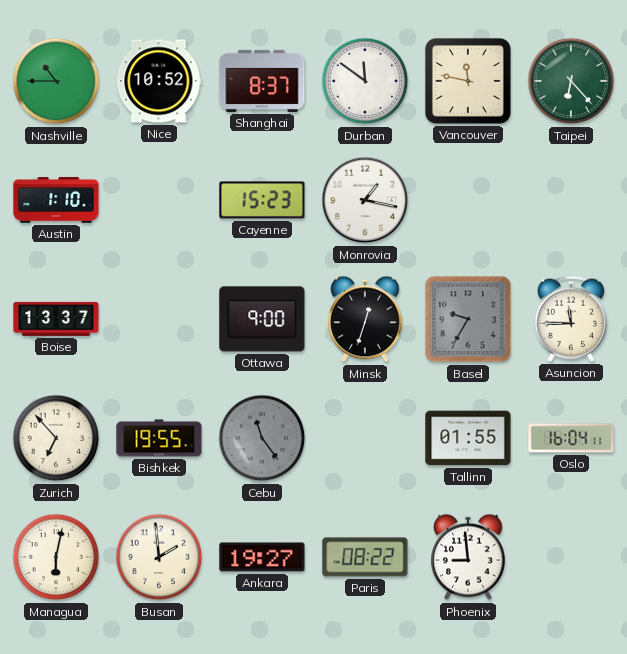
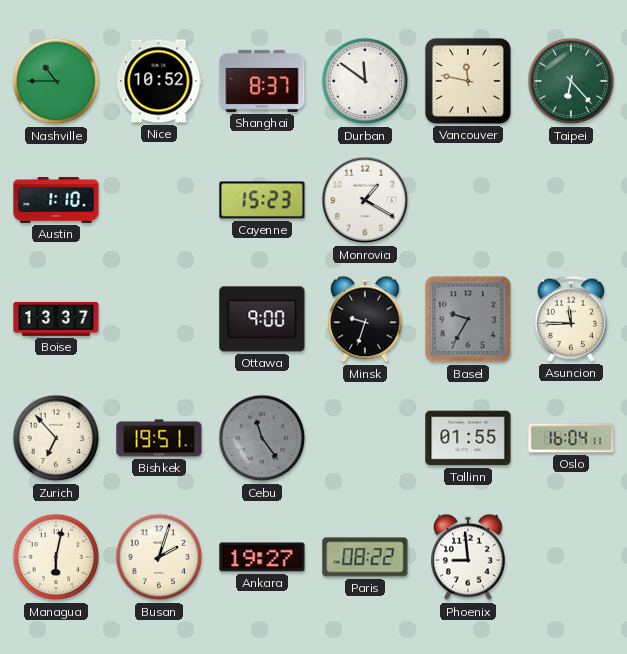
Monrovia: 1:17 -> 1:20
Minsk: 12:33 -> 9:33
Bishkek: 19:55 -> 19:51
Busan: 1:59 -> 2:03
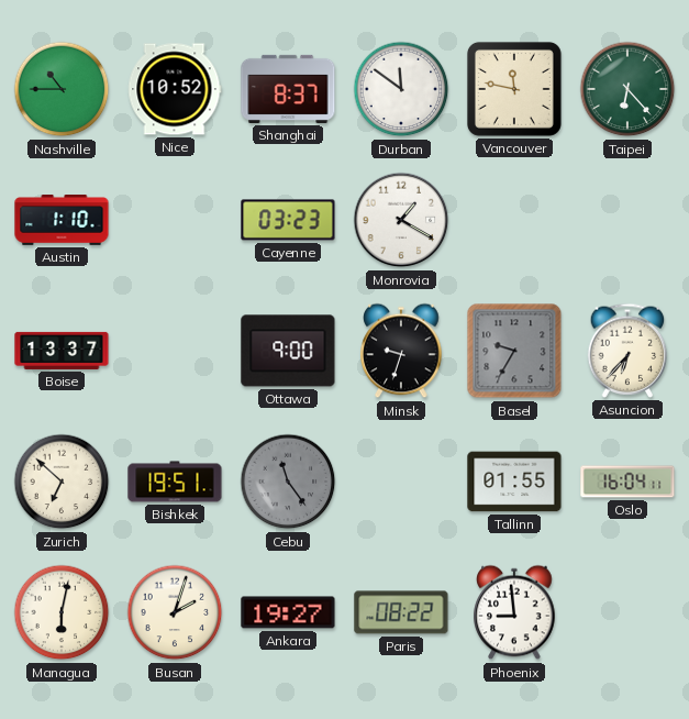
Cayenne: 15:23 -> 03:23
Asuncion: 11:45 -> 6:37
Zurich: 6:53 -> 6:52
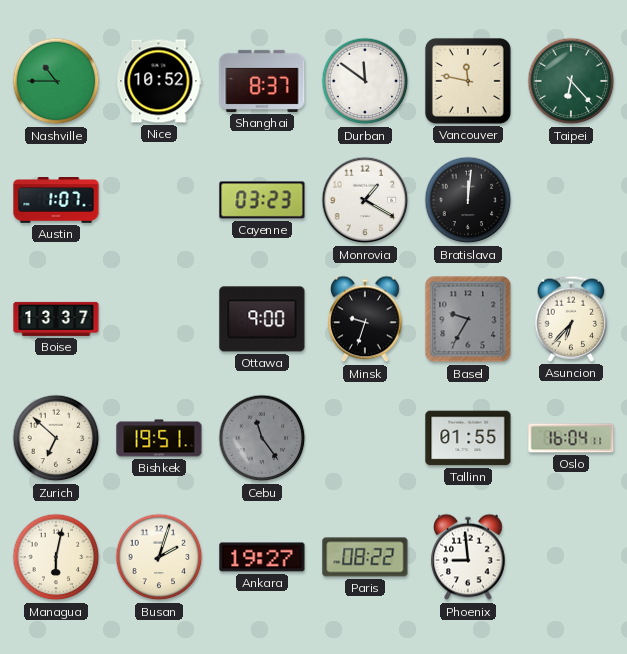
Austin: 1:10 -> 1:07
Bratislava: none -> 12:01
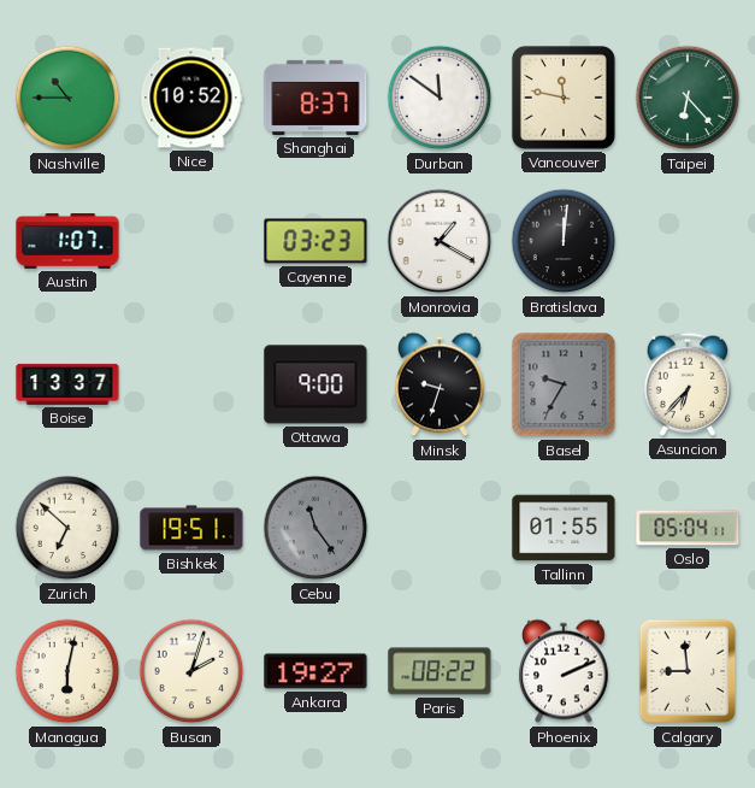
Oslo: 16:04 -> 05:04
Phoenix: 8:59 -> 2:11
Calgary: none -> 8:59
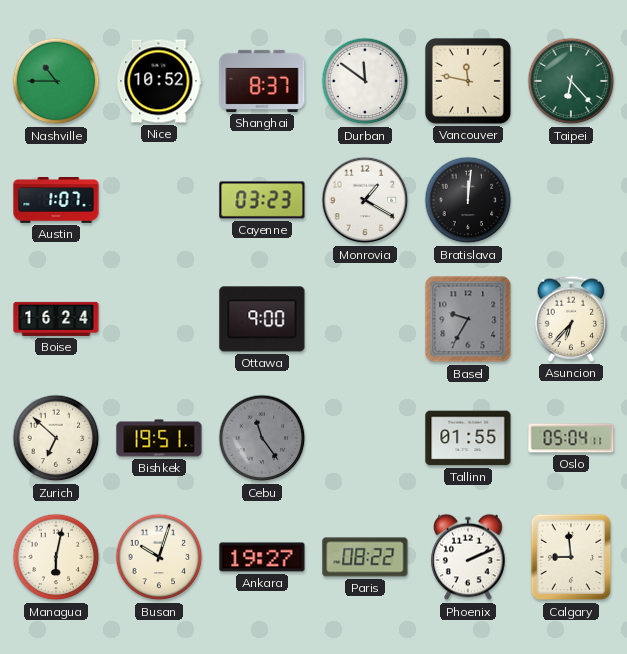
Boise: 13:37 -> 16:24
Minsk: 9:33 -> none
Busan: 2:03 -> 10:03
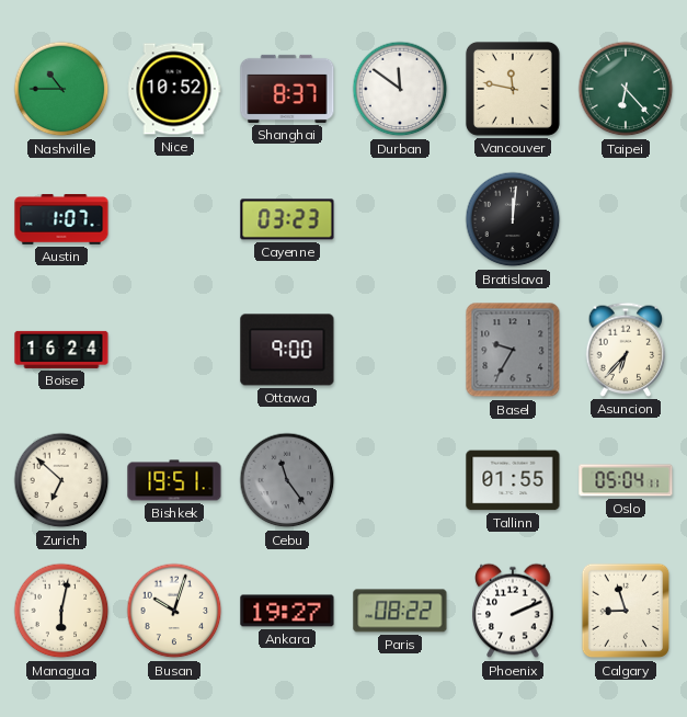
Monrovia: 1:20 -> none
Calgary: 8:59 -> 8:57
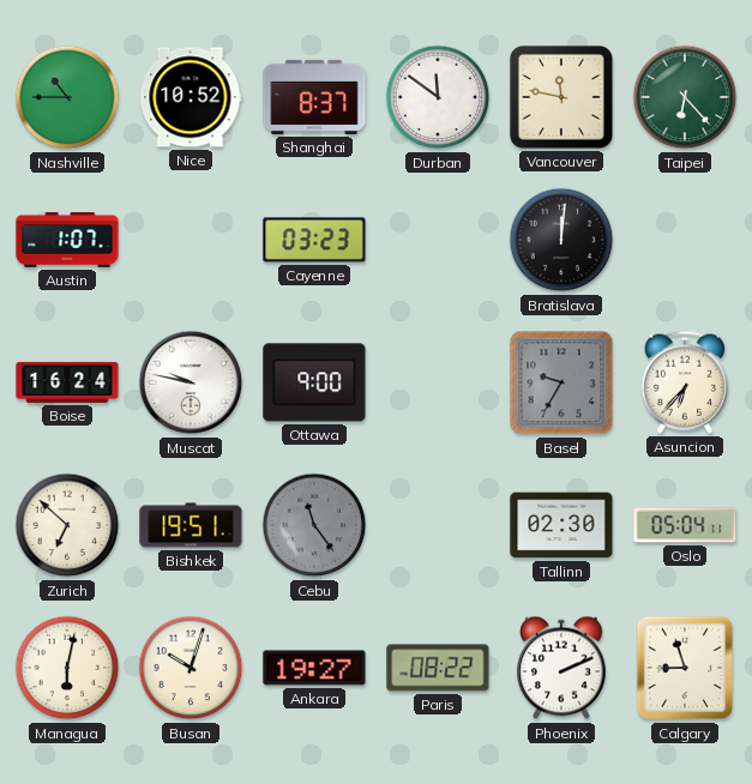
Muscat: none -> 9:47
Tallinn: 01:55 -> 02:30
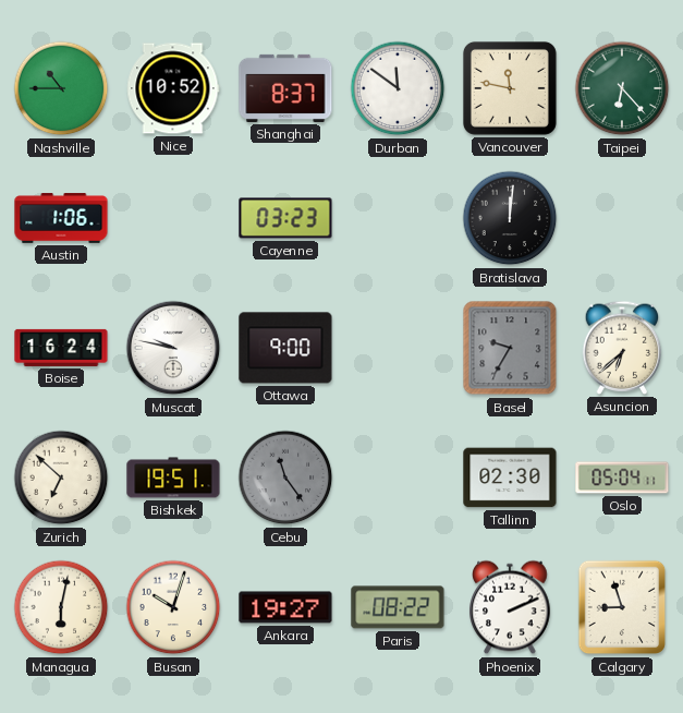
Austin: 1:07 -> 1:06
Asuncion: 6:37 -> 6:38
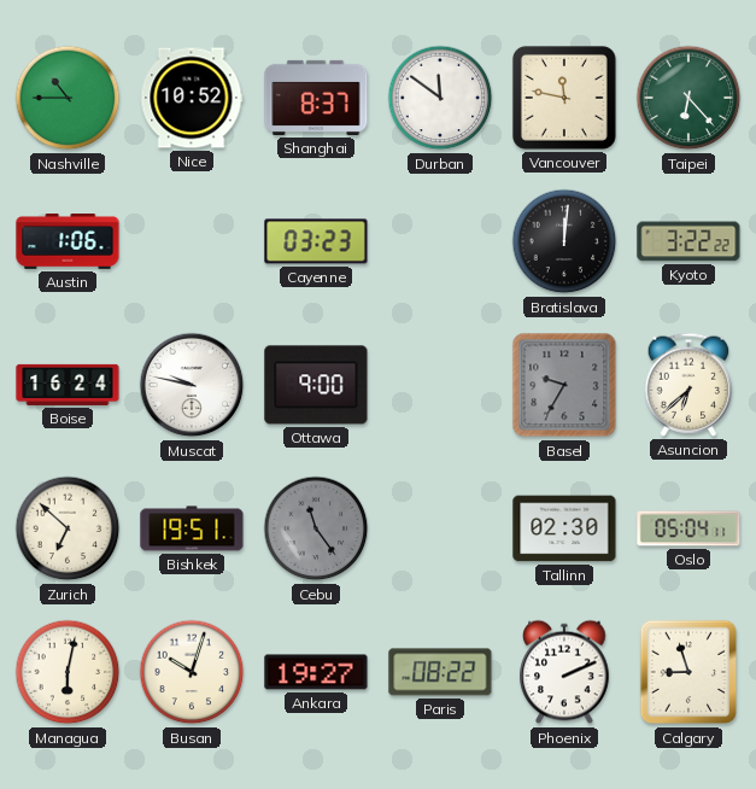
Kyoto: none -> 3:22
